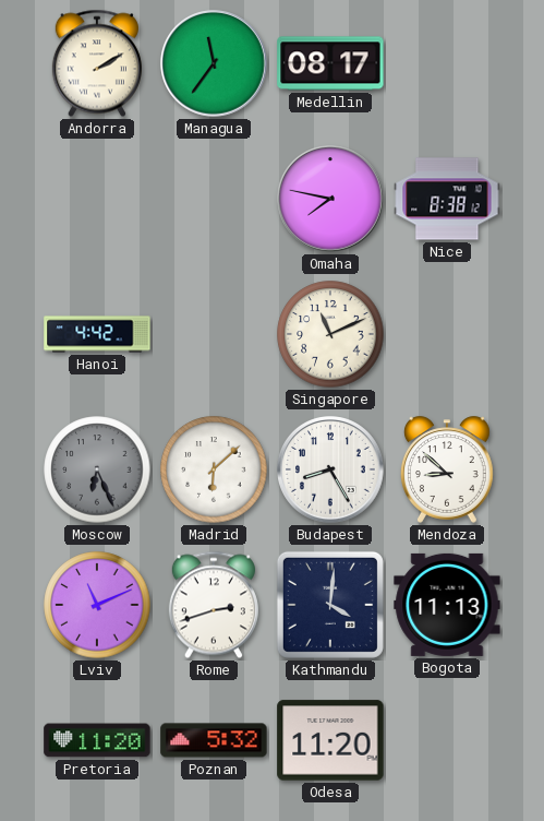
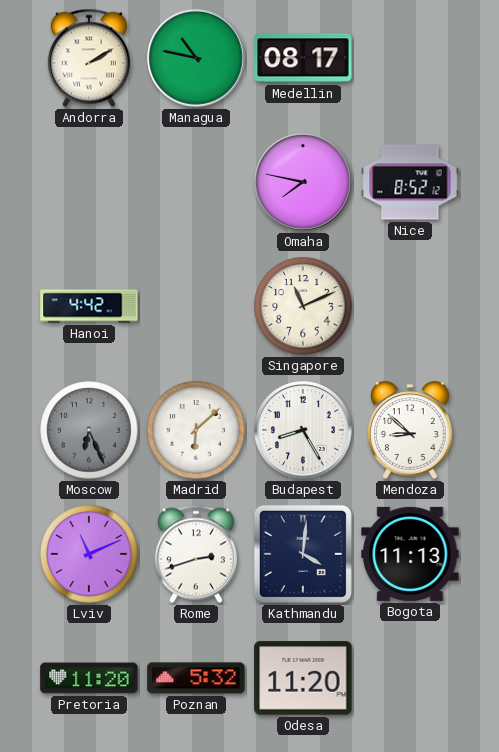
Managua: 11:36 -> 10:47
Nice: 8:38 -> 8:52
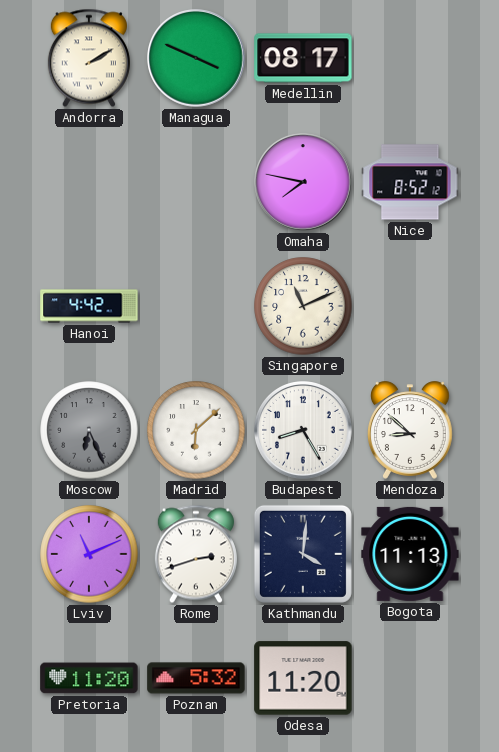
Managua: 10:47 -> 3:49
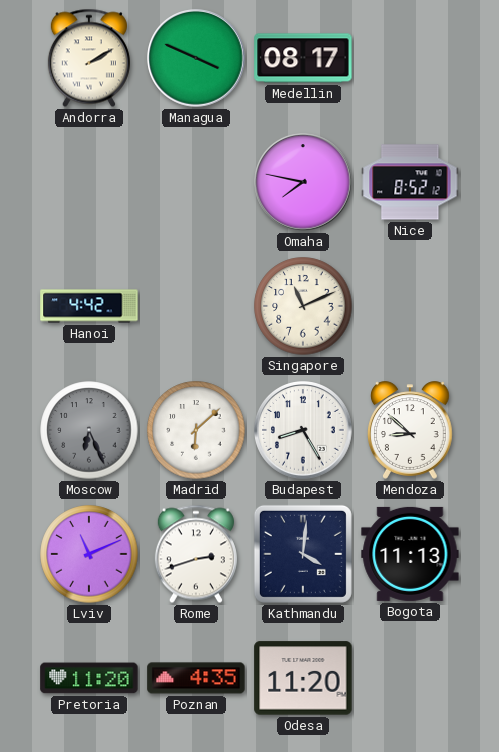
Poznan: 5:32 -> 4:35
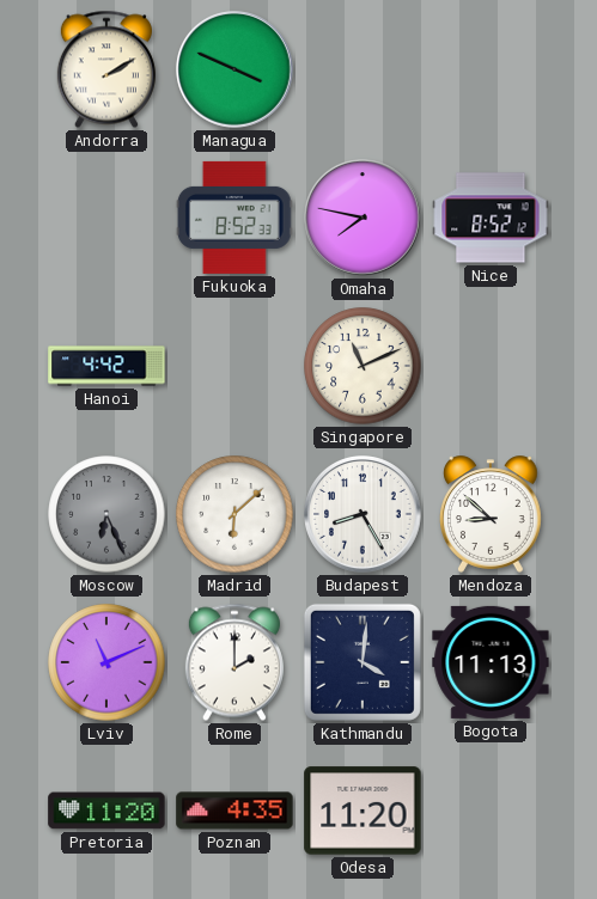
Medellin: 08:17 -> none
Fukuoka: none -> 8:52
Rome: 2:42 -> 2:00
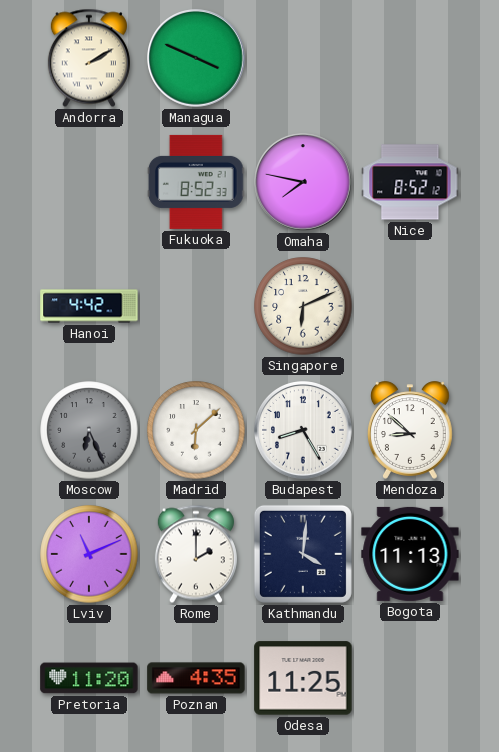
Singapore: 11:11 -> 6:11
Odesa: 11:20 -> 11:25
